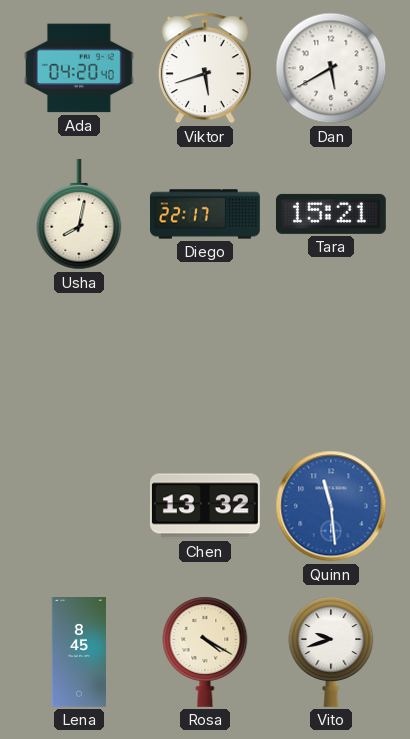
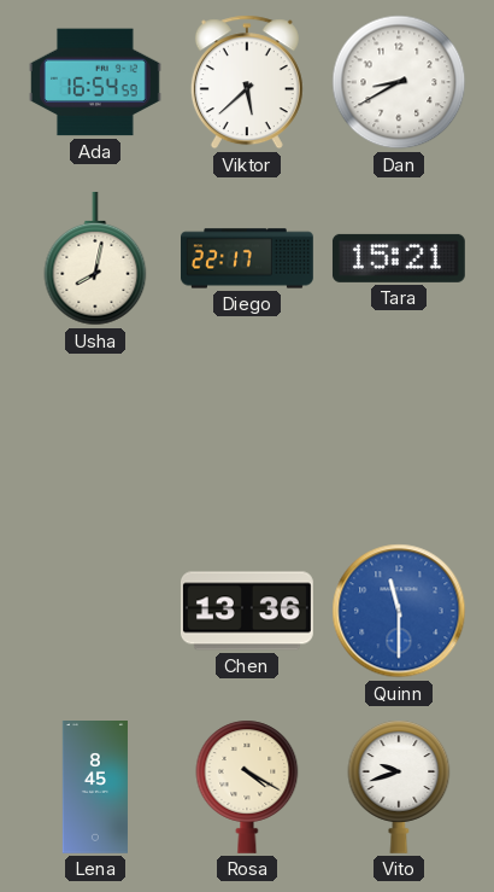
Ada: 04:20 -> 16:54
Viktor: 5:42 -> 5:38
Dan: 5:40 -> 8:40
Chen: 13:32 -> 13:36
Quinn: 11:29 -> 11:30
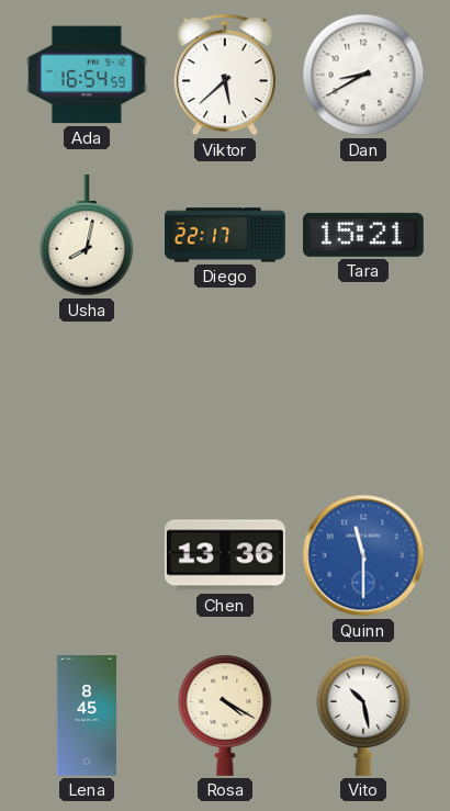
Vito: 9:42 -> 10:28
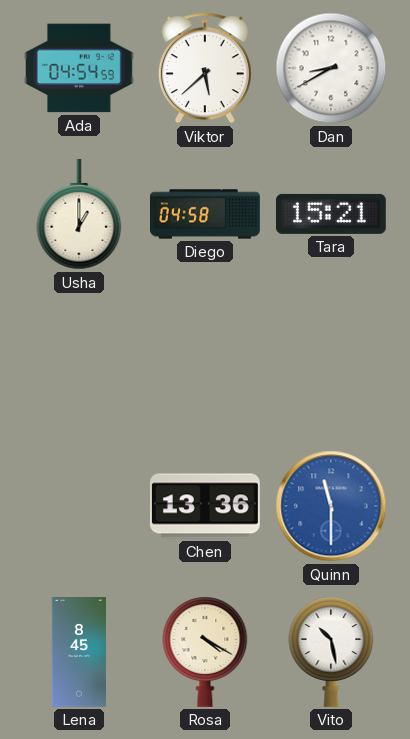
Ada: 16:54 -> 04:54
Usha: 8:02 -> 1:00
Diego: 22:17 -> 04:58
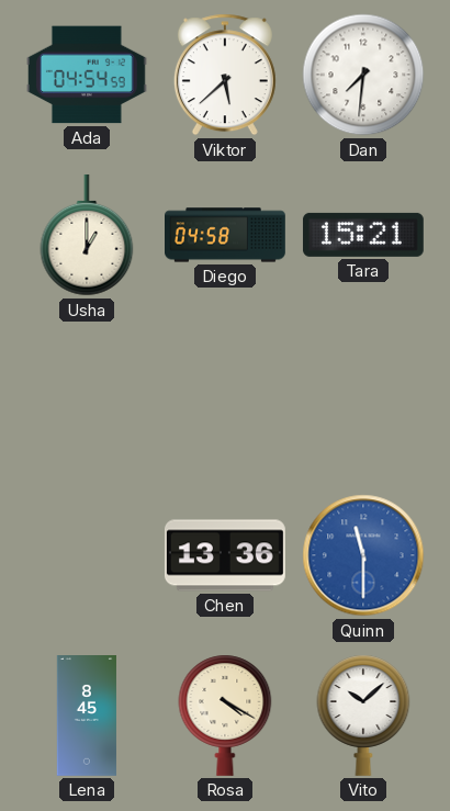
Dan: 8:40 -> 7:31
Vito: 10:28 -> 10:08
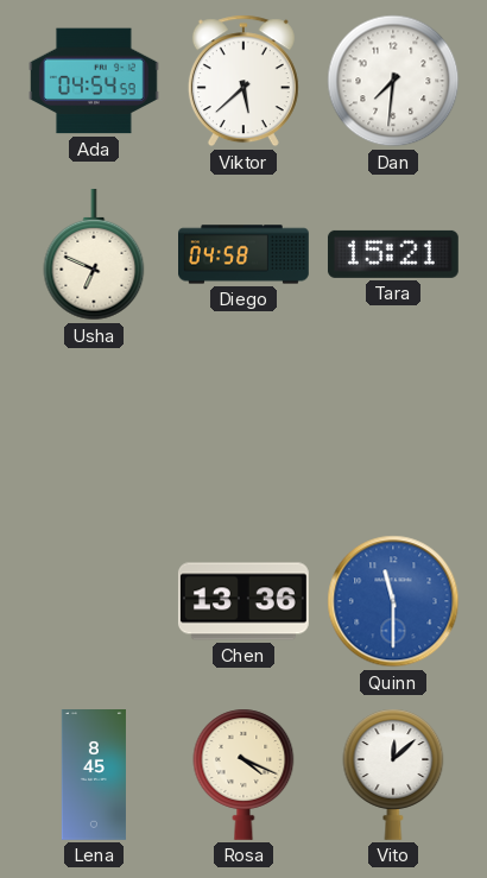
Usha: 1:00 -> 6:49
Rosa: 4:20 -> 4:19
Vito: 10:08 -> 12:08
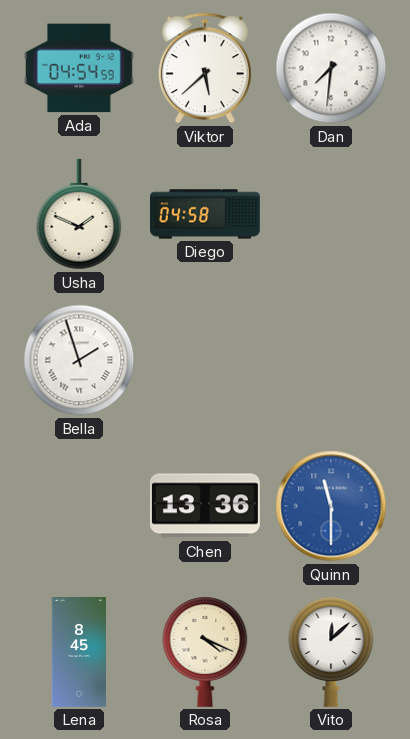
Usha: 6:49 -> 1:49
Tara: 15:21 -> none
Bella: none -> 1:57
